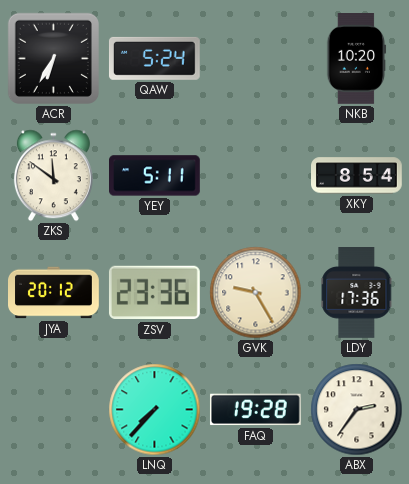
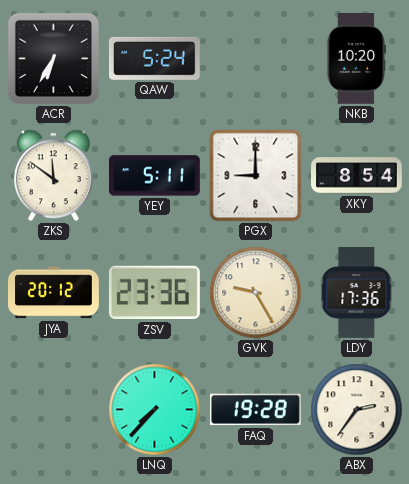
PGX: none -> 9:00
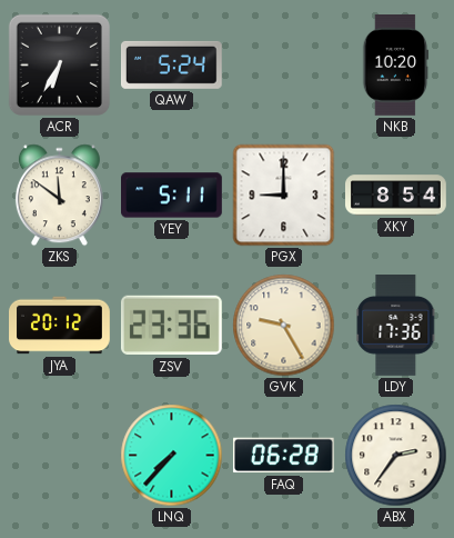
FAQ: 19:28 -> 06:28
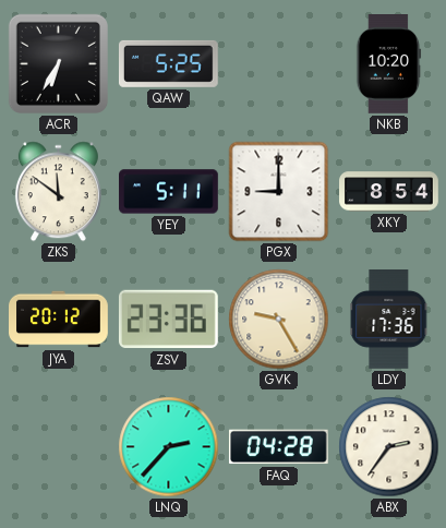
QAW: 5:24 -> 5:25
LNQ: 7:37 -> 2:37
FAQ: 06:28 -> 04:28
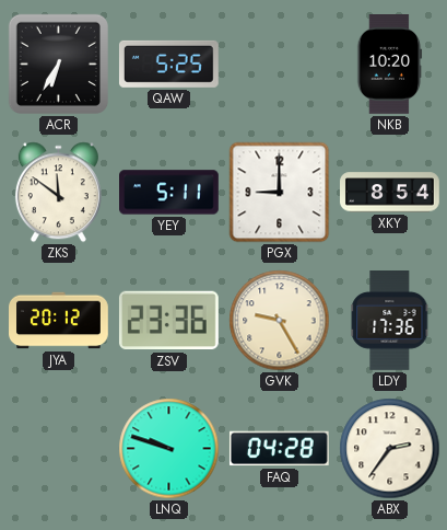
LNQ: 2:37 -> 9:48
